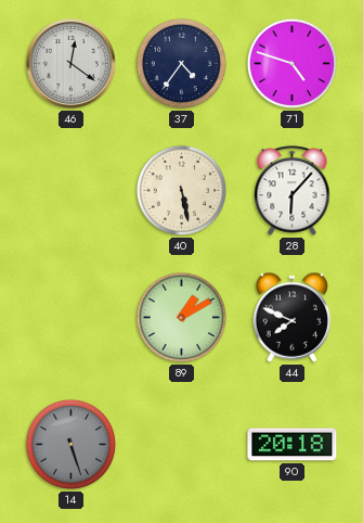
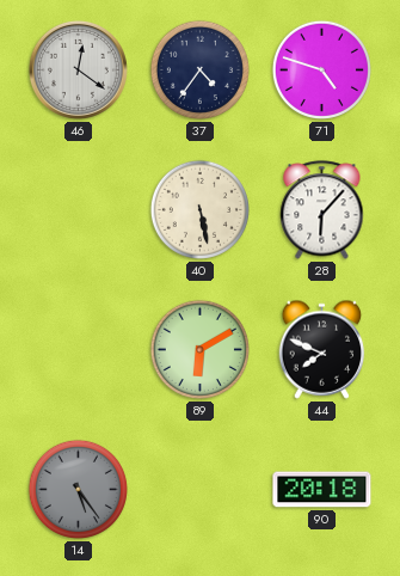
89: 1:10 -> 6:10
14: 5:27 -> 5:24
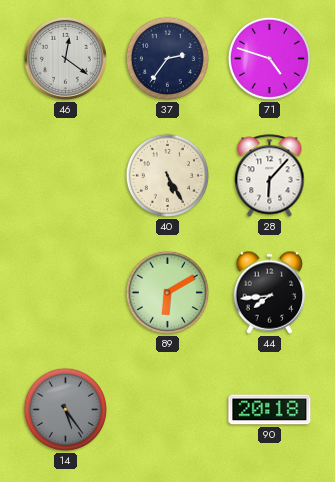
37: 4:36 -> 2:36
40: 5:28 -> 5:25
44: 7:49 -> 7:44
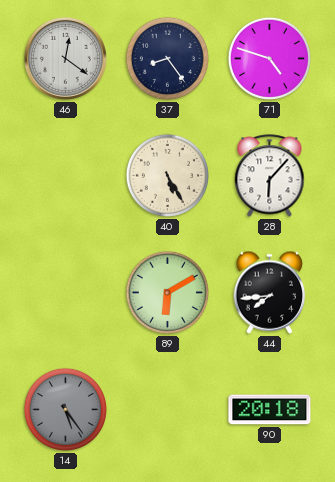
37: 2:36 -> 8:24
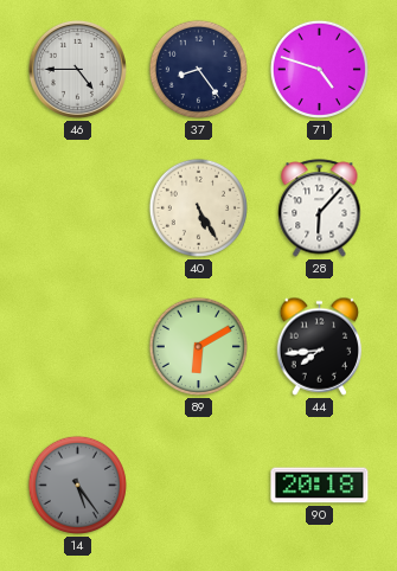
46: 12:21 -> 4:45
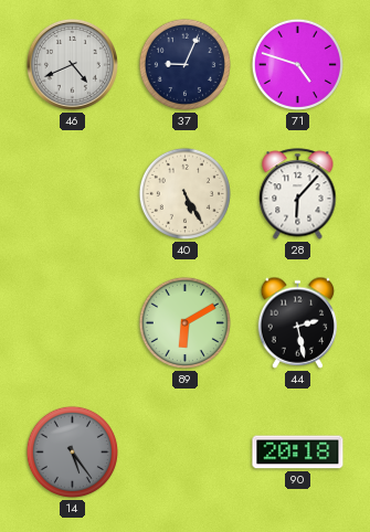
46: 4:45 -> 4:41
37: 8:24 -> 9:04
44: 7:44 -> 2:28
